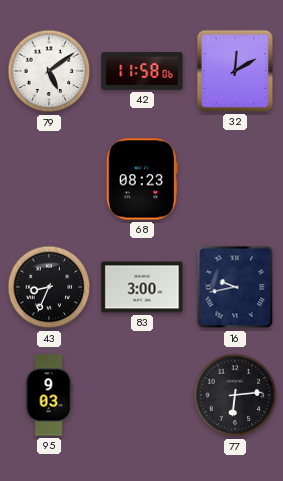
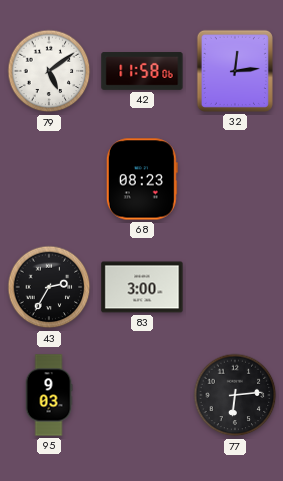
32: 12:10 -> 12:14
43: 8:34 -> 2:35
16: 9:43 -> none
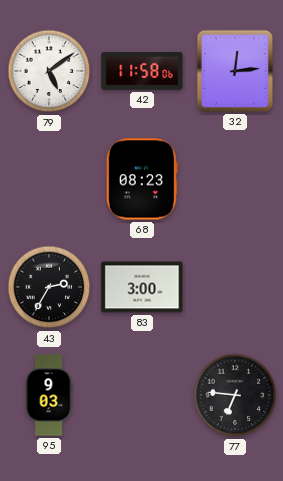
77: 6:14 -> 6:46
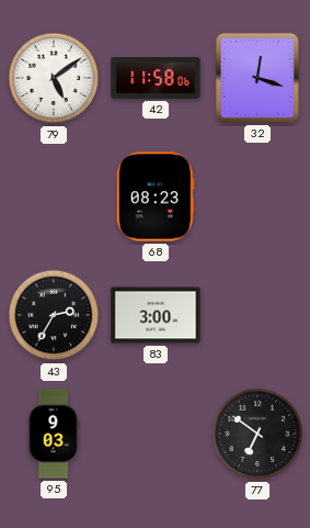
32: 12:14 -> 12:18
77: 6:46 -> 6:51
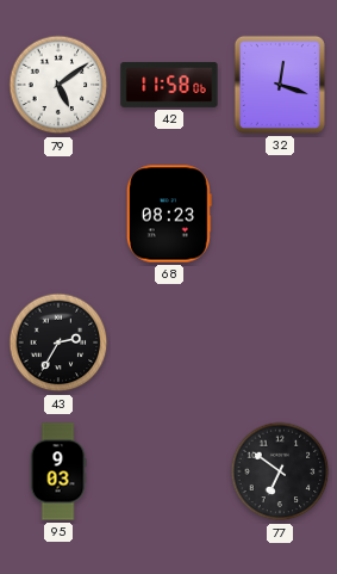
83: 3:00 -> none
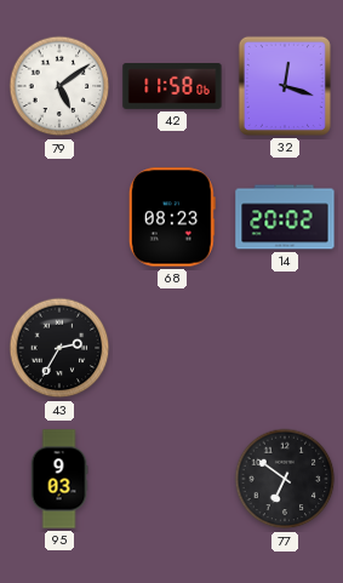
14: none -> 20:02
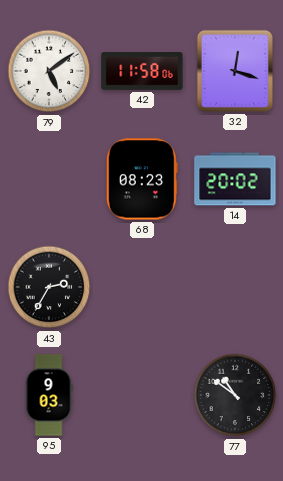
77: 6:51 -> 10:51
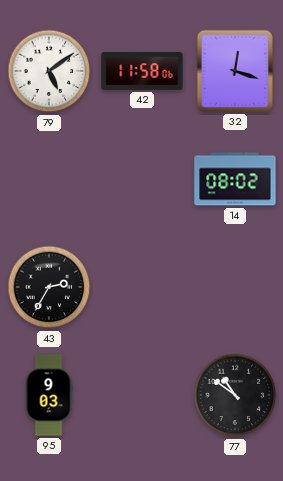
68: 08:23 -> none
14: 20:02 -> 08:02
